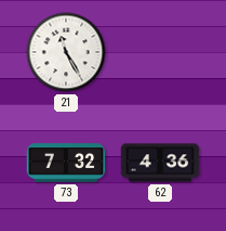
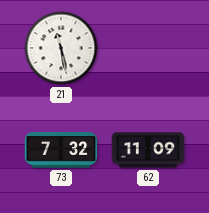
21: 11:25 -> 11:28
62: 4:36 -> 11:09
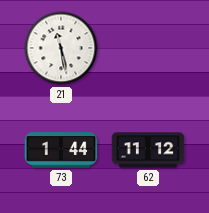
73: 7:32 -> 1:44
62: 11:09 -> 11:12
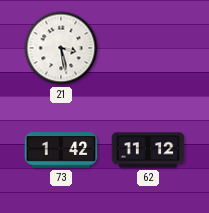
21: 11:28 -> 3:28
73: 1:44 -> 1:42
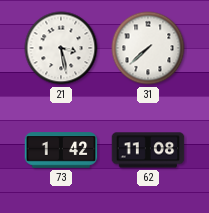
31: none -> 7:38
62: 11:12 -> 11:08
